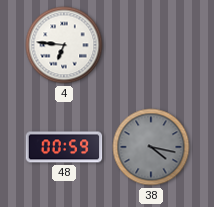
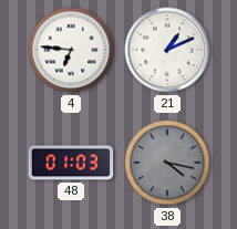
21: none -> 1:11
48: 00:59 -> 01:03
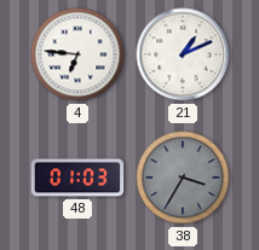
38: 4:17 -> 3:35
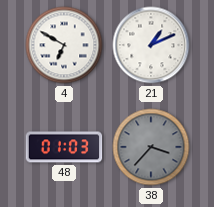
4: 6:46 -> 6:50
38: 3:35 -> 3:37
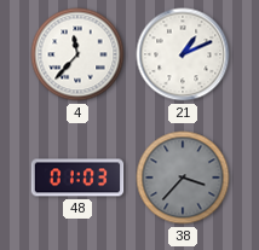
4: 6:50 -> 11:37
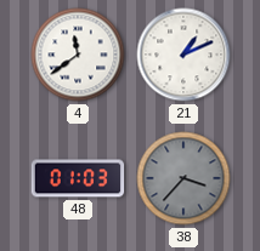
4: 11:37 -> 11:39
